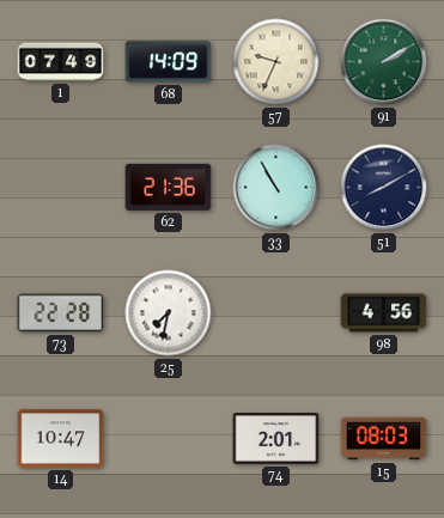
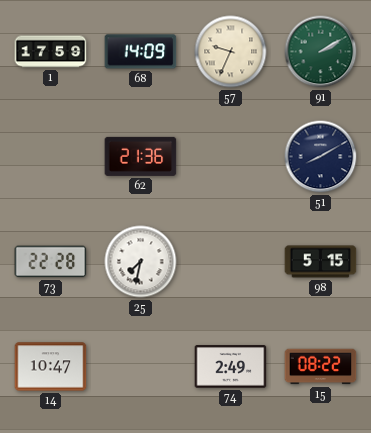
1: 07:49 -> 17:59
33: 10:55 -> none
98: 4:56 -> 5:15
74: 2:01 -> 2:49
15: 08:03 -> 08:22
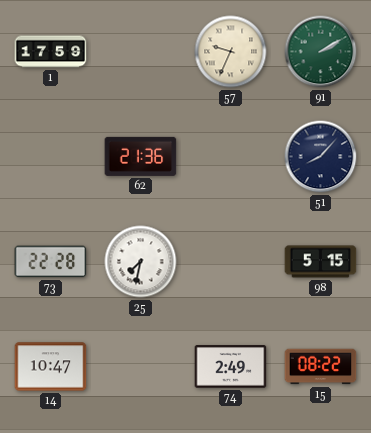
68: 14:09 -> none
51: 8:10 -> 8:07
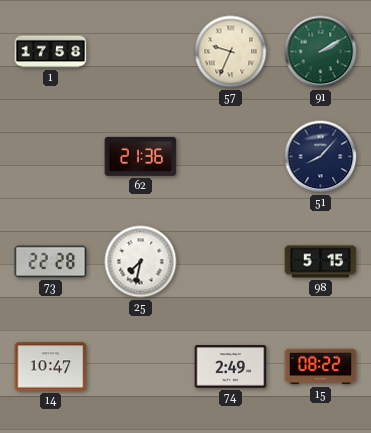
1: 17:59 -> 17:58
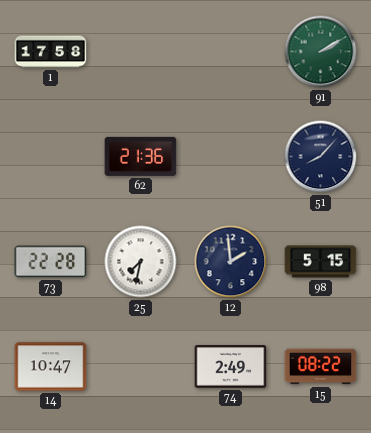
57: 9:34 -> none
12: none -> 1:59
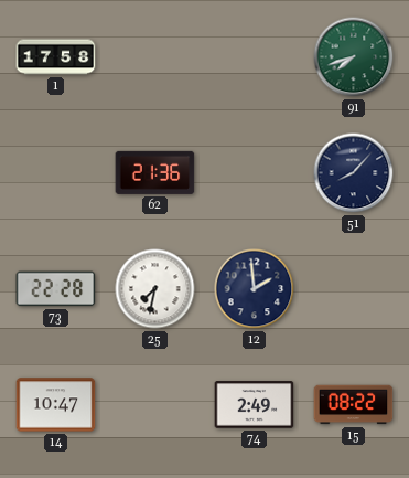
91: 2:10 -> 7:42
98: 5:15 -> none
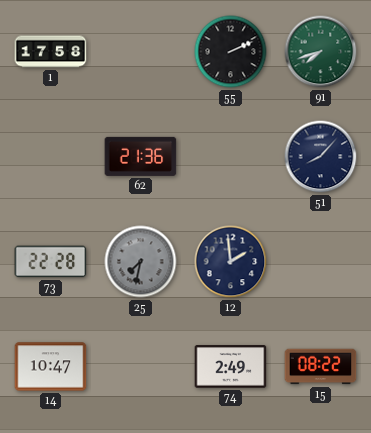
55: none -> 2:11
25 dial: white -> grey
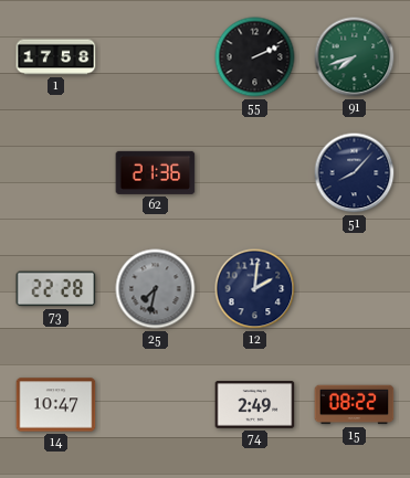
12: 1:59 -> 2:01
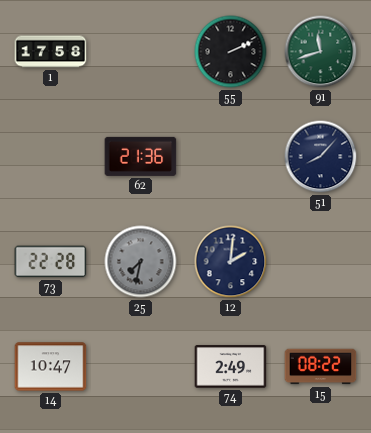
91: 7:42 -> 11:42
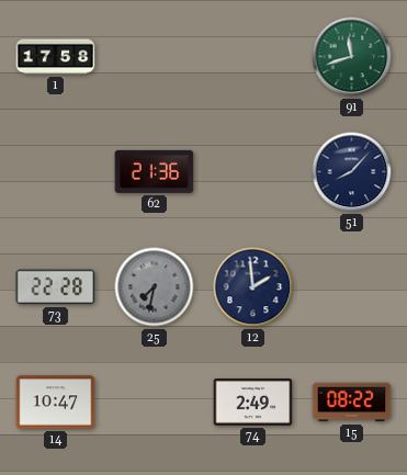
55: 2:11 -> none
12: 2:01 -> 1:59
